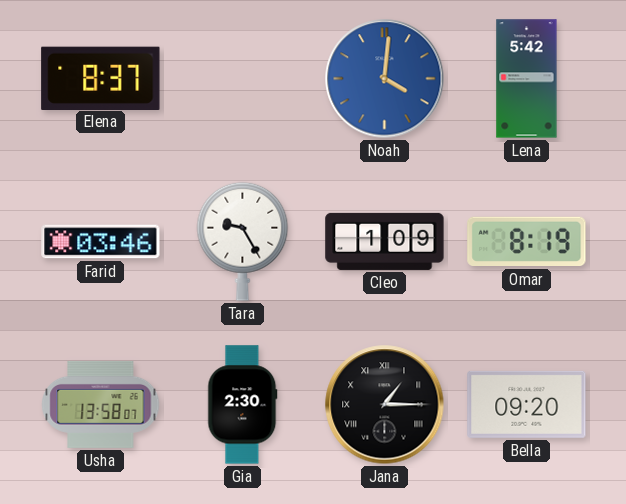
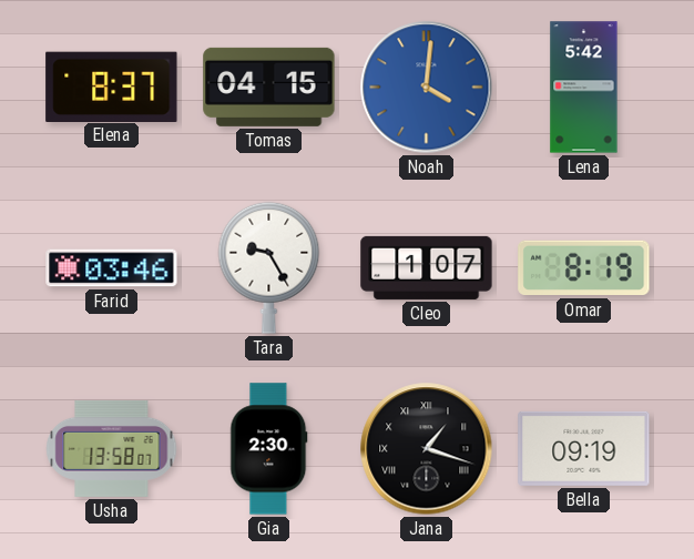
Tomas: none -> 04:15
Cleo: 1:09 -> 1:07
Jana: 1:15 -> 1:18
Bella: 09:20 -> 09:19
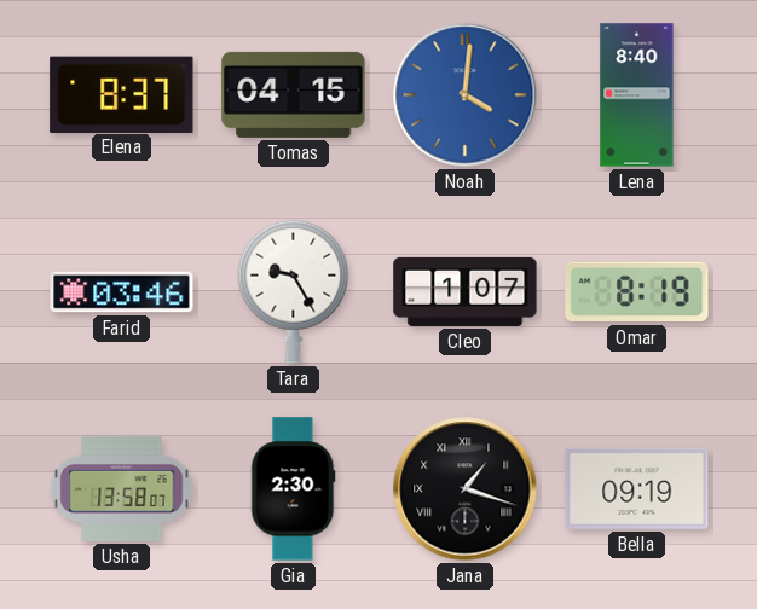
Lena: 5:42 -> 8:40
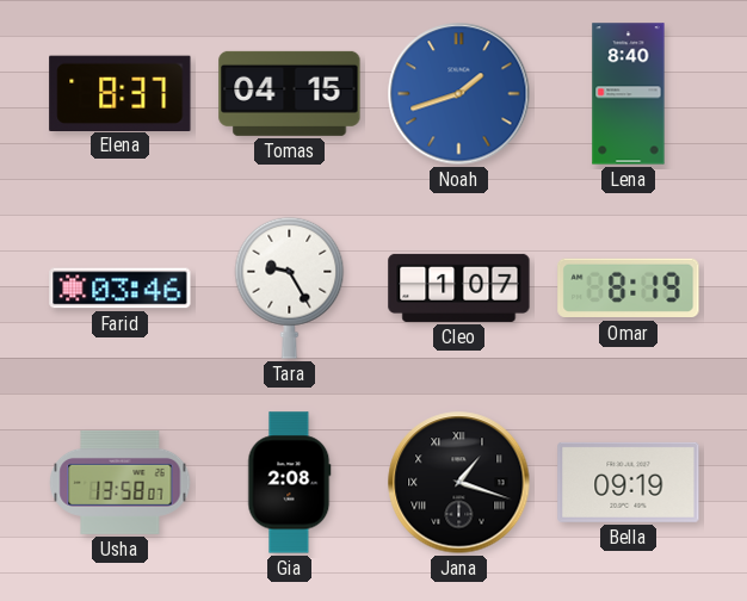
Noah: 4:01 -> 1:42
Gia: 2:30 -> 2:08
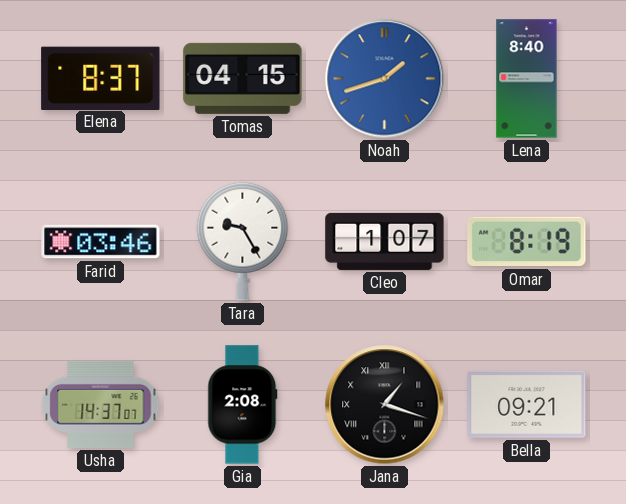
Usha: 13:58 -> 14:37
Bella: 09:19 -> 09:21
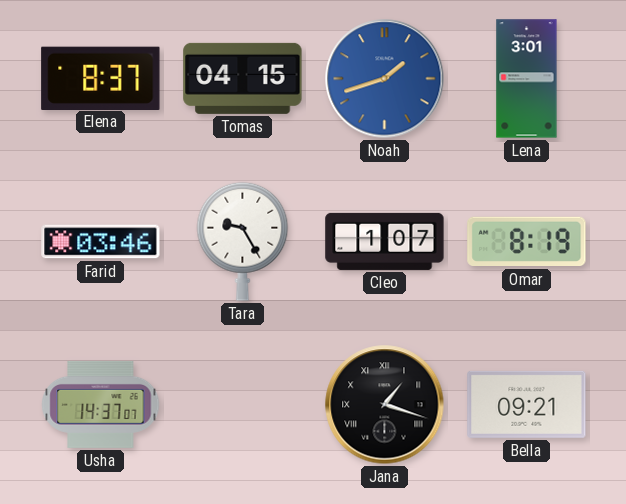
Lena: 8:40 -> 3:01
Gia: 2:08 -> none
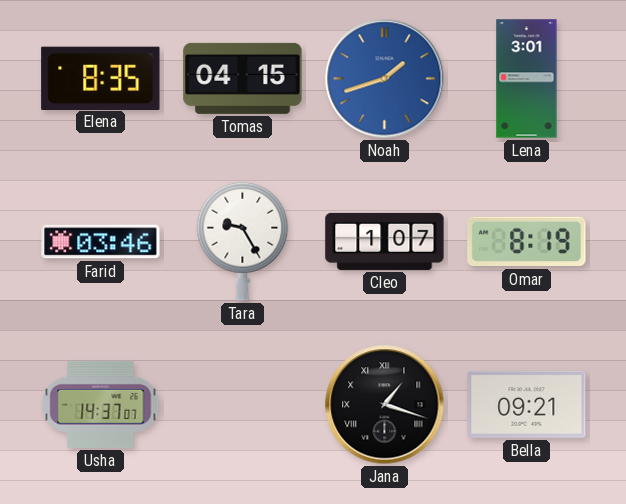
Elena: 8:37 -> 8:35
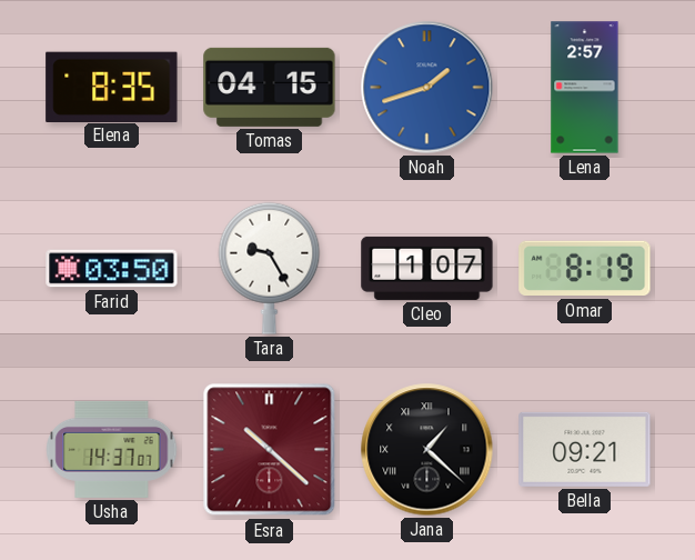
Lena: 3:01 -> 2:57
Farid: 03:46 -> 03:50
Esra: none -> 10:22
Jana: 1:18 -> 1:22
